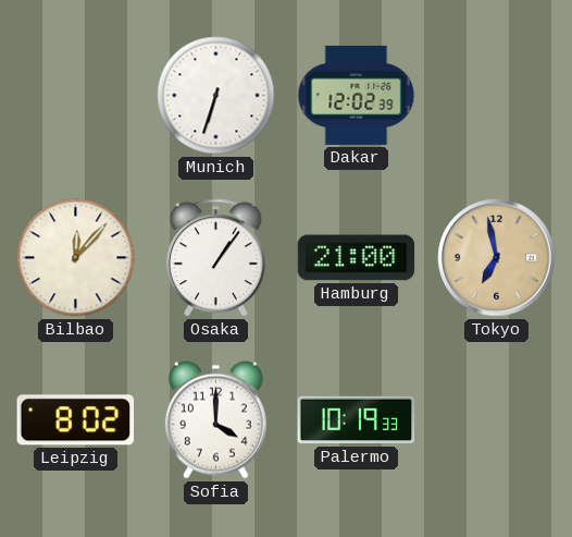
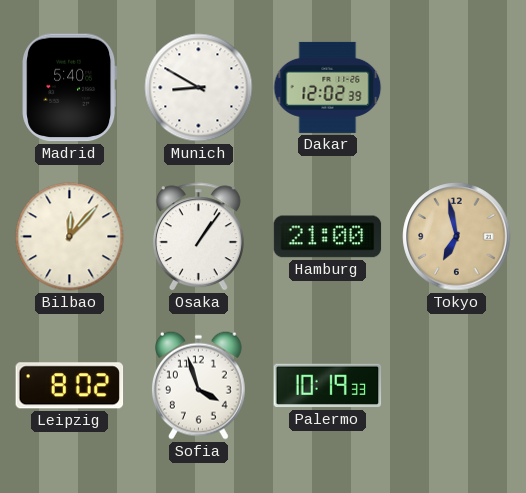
Madrid: none -> 5:40
Munich: 6:33 -> 8:50
Sofia: 4:00 -> 3:57
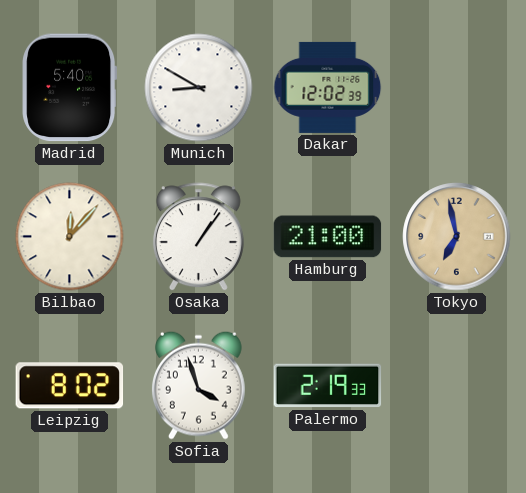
Palermo: 10:19 -> 2:19
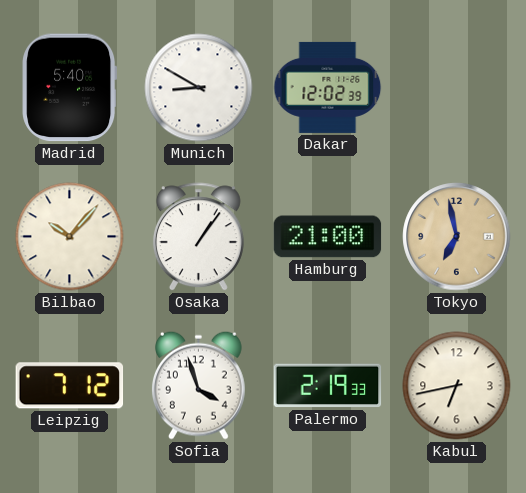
Bilbao: 12:07 -> 10:07
Leipzig: 8:02 -> 7:12
Kabul: none -> 6:43
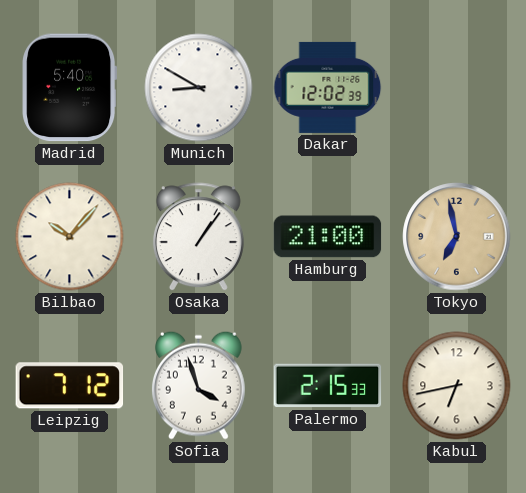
Palermo: 2:19 -> 2:15
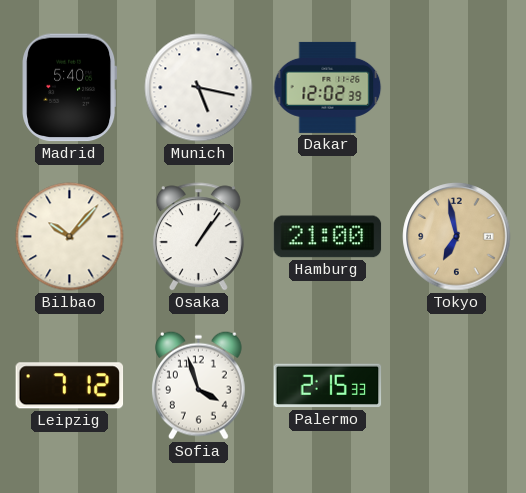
Munich: 8:50 -> 5:17
Kabul: 6:43 -> none
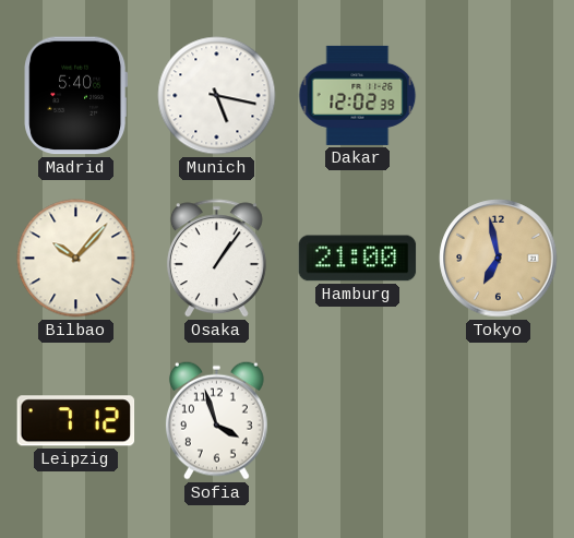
Palermo: 2:15 -> none
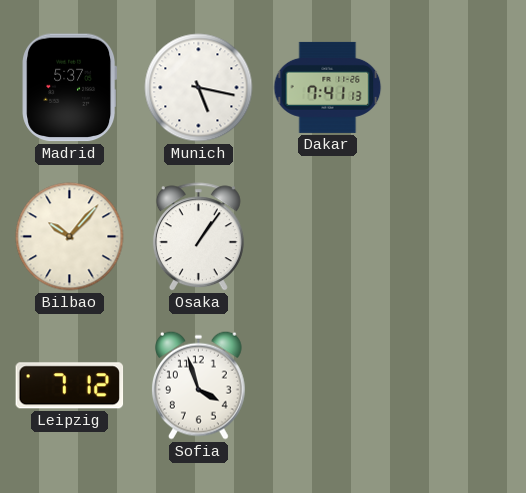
Madrid: 5:40 -> 5:37
Dakar: 12:02 -> 7:41
Hamburg: 21:00 -> none
Tokyo: 6:58 -> none
